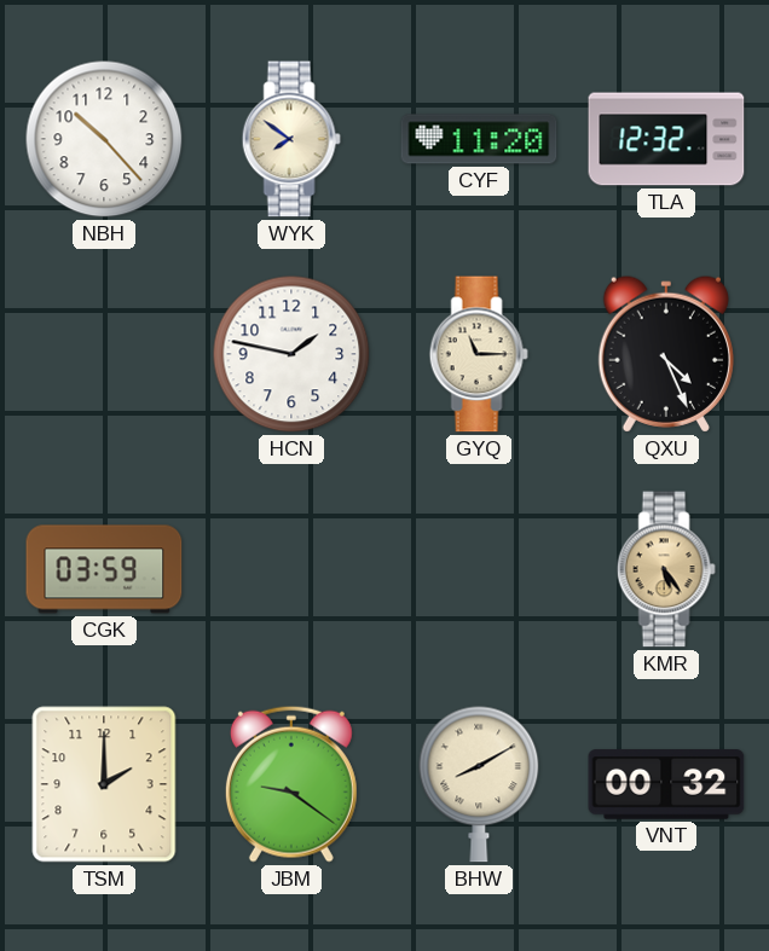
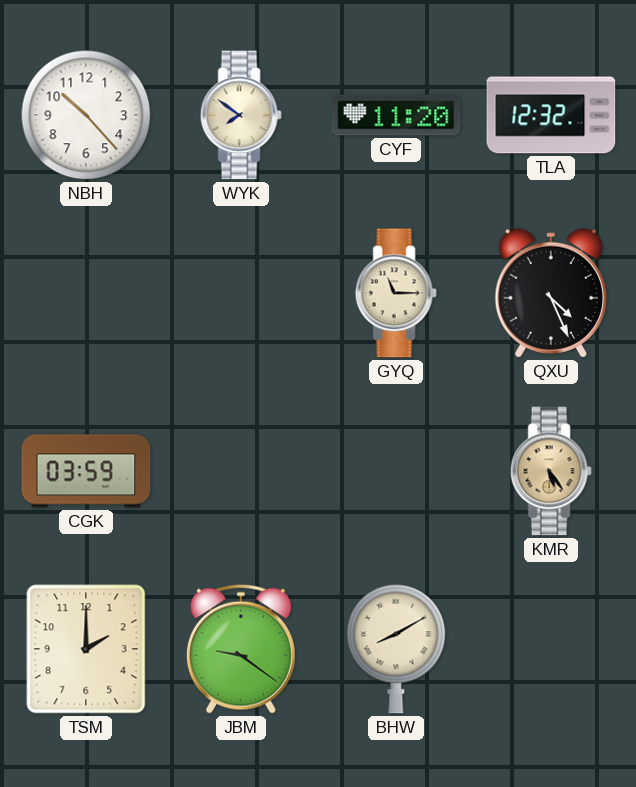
HCN: 1:47 -> none
VNT: 00:32 -> none
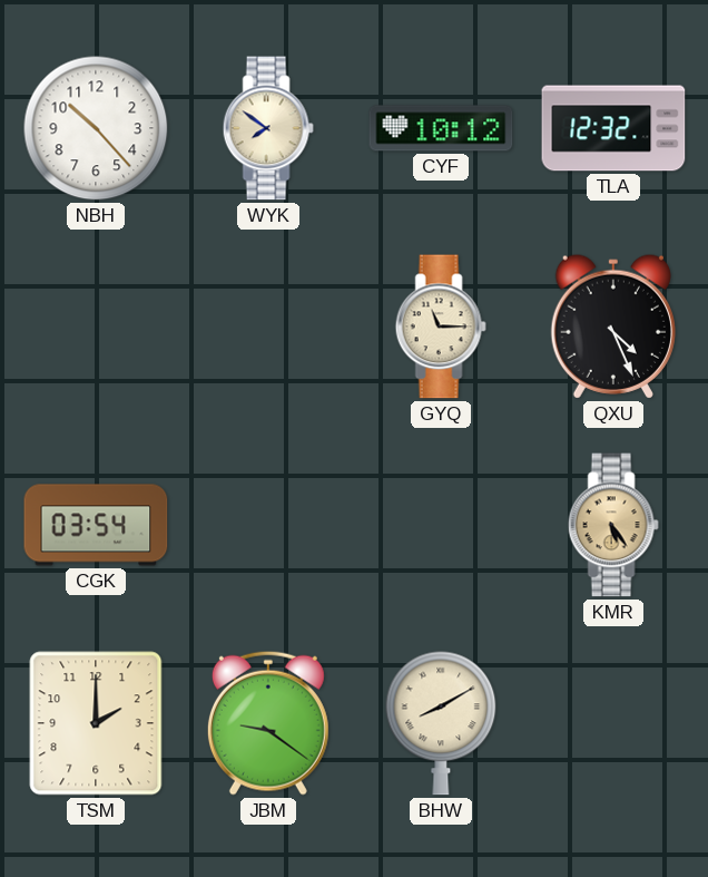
CYF: 11:20 -> 10:12
CGK: 03:59 -> 03:54
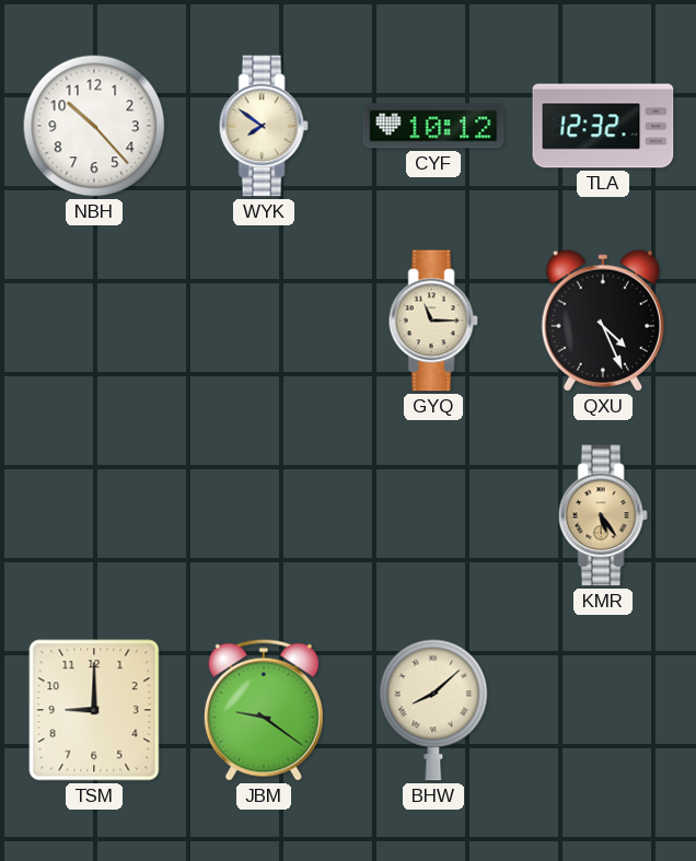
CGK: 03:54 -> none
TSM: 2:00 -> 9:00
BHW: 8:10 -> 8:08
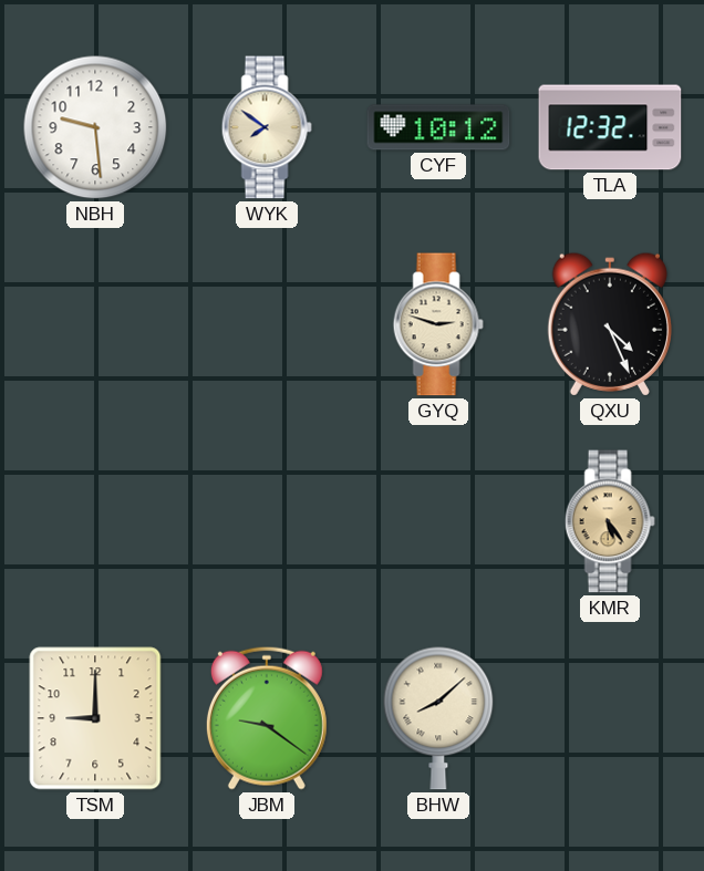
NBH: 10:23 -> 9:29
GYQ: 11:15 -> 2:48
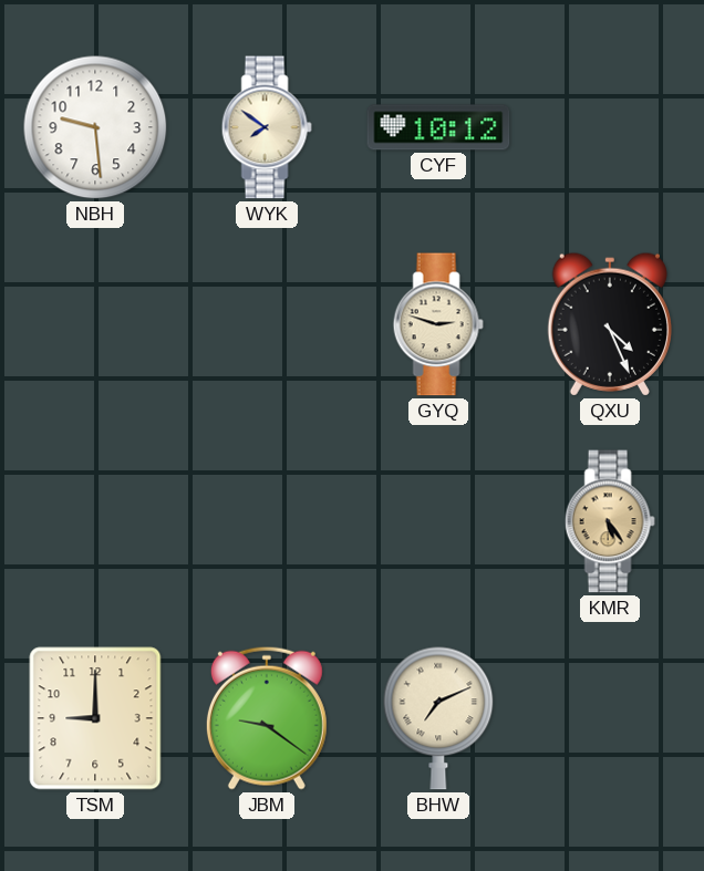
TLA: 12:32 -> none
BHW: 8:08 -> 7:11
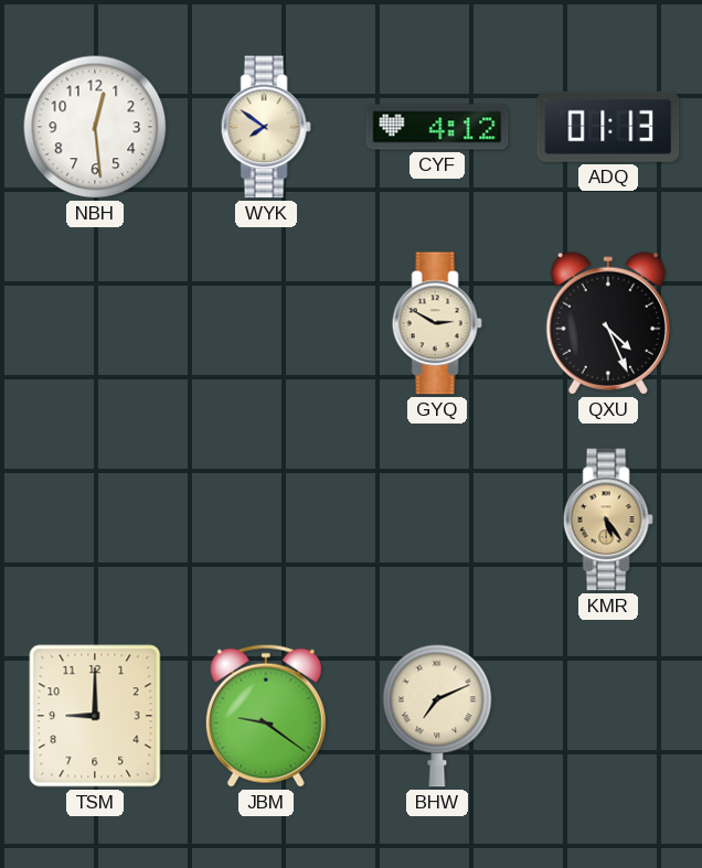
NBH: 9:29 -> 12:29
CYF: 10:12 -> 4:12
ADQ: none -> 01:13
GYQ: 2:48 -> 2:50
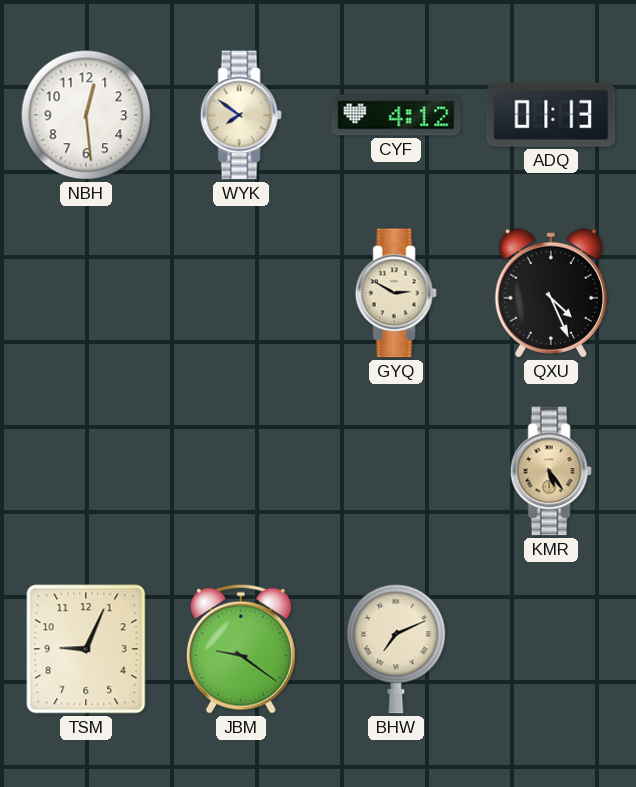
TSM: 9:00 -> 9:04
